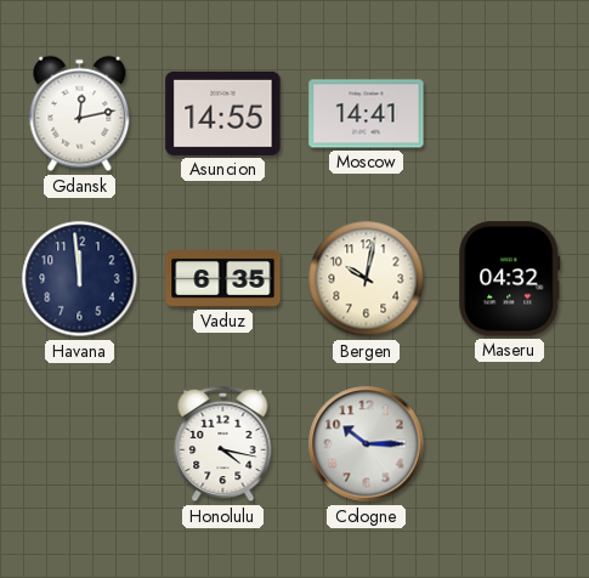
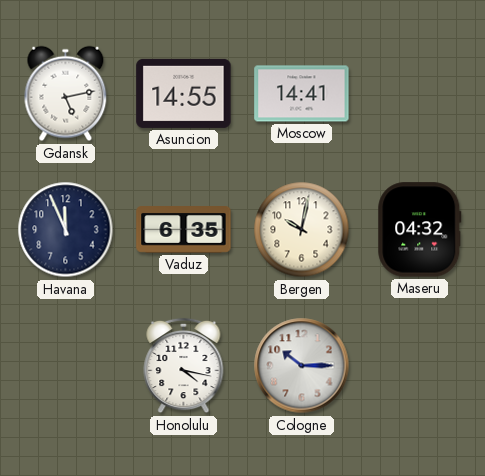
Gdansk: 12:13 -> 5:13
Havana: 11:59 -> 11:56
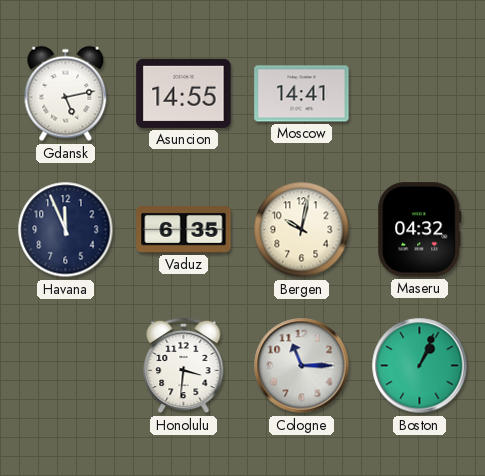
Honolulu: 4:17 -> 3:31
Cologne: 10:15 -> 11:15
Boston: none -> 1:04
